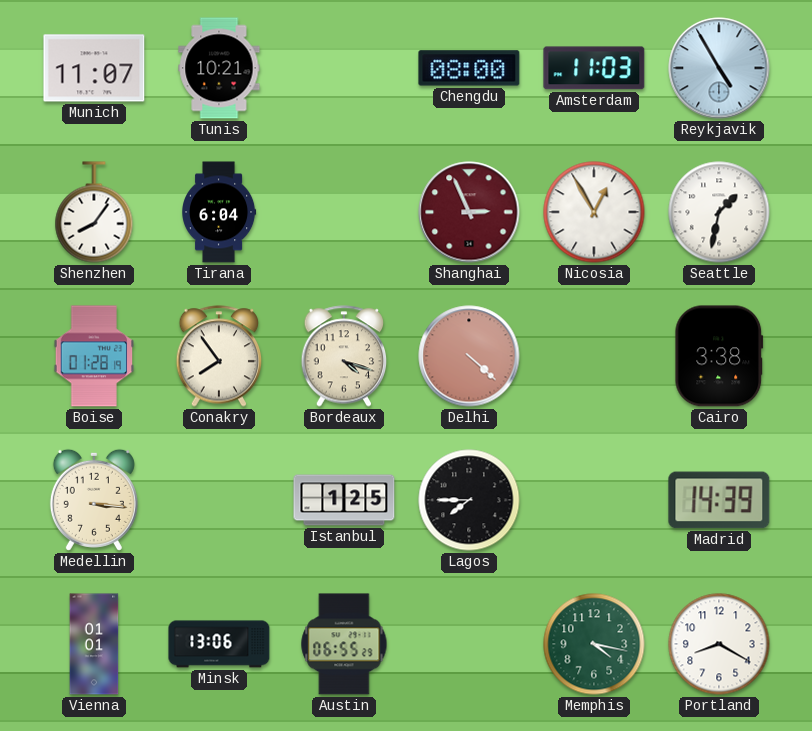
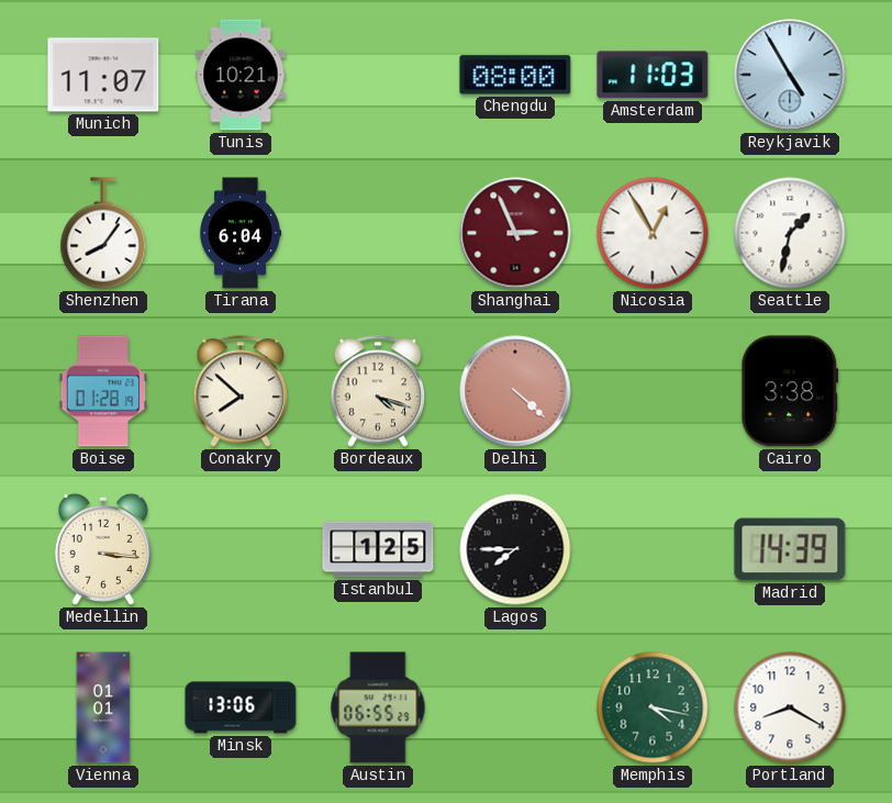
Conakry: 7:54 -> 7:52
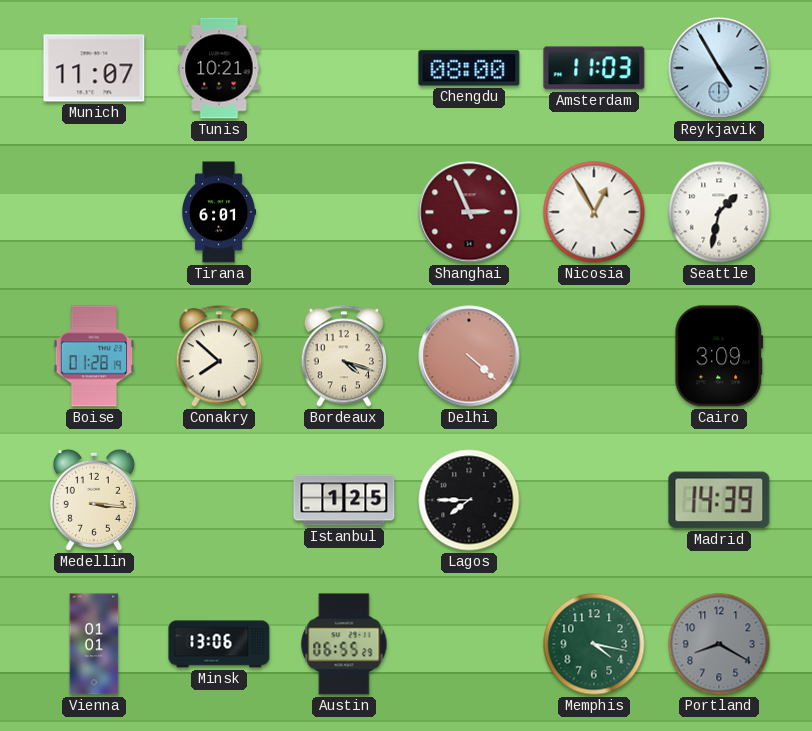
Shenzhen: 8:06 -> none
Tirana: 6:04 -> 6:01
Cairo: 3:38 -> 3:09
Portland dial: white -> grey
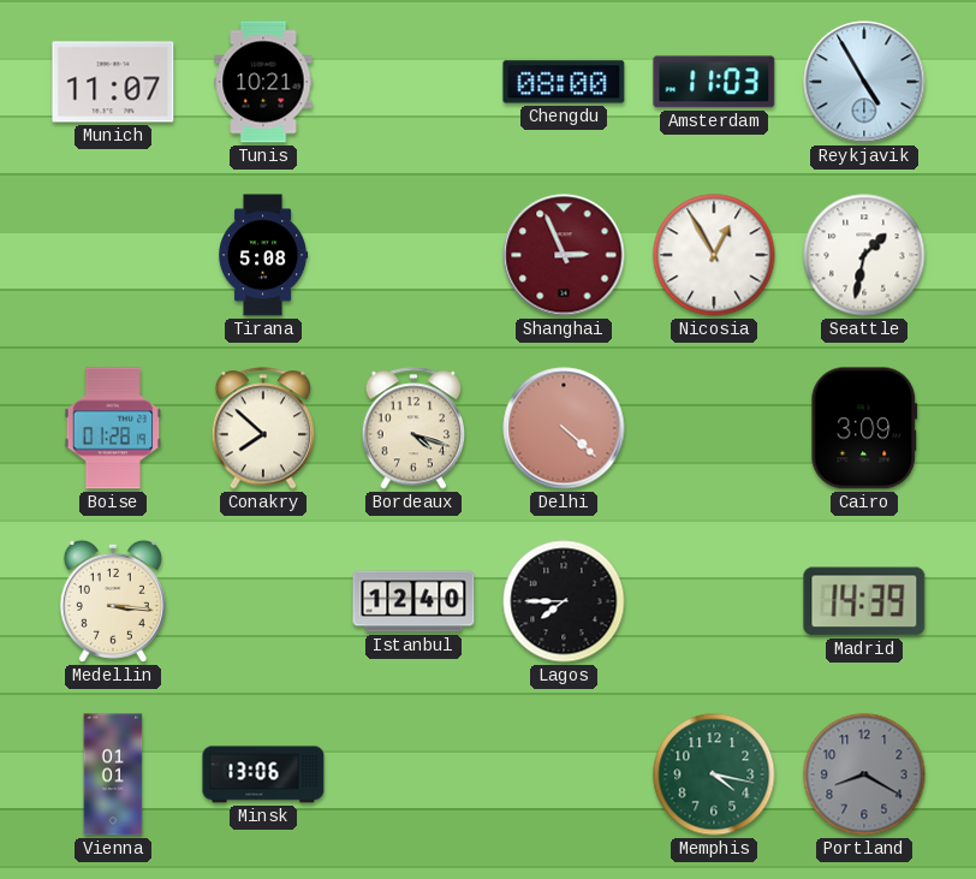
Tirana: 6:01 -> 5:08
Istanbul: 1:25 -> 12:40
Austin: 06:55 -> none
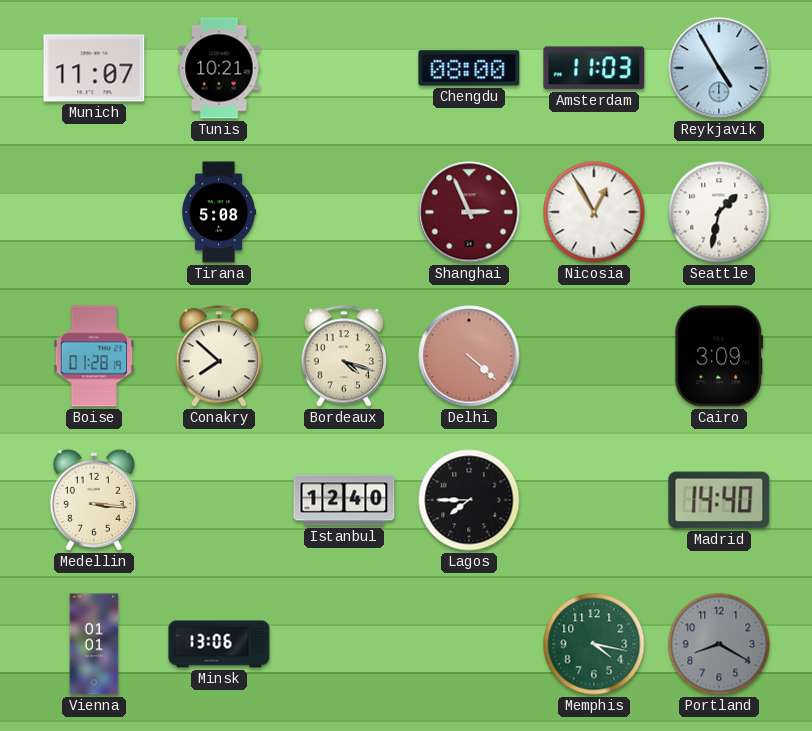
Madrid: 14:39 -> 14:40
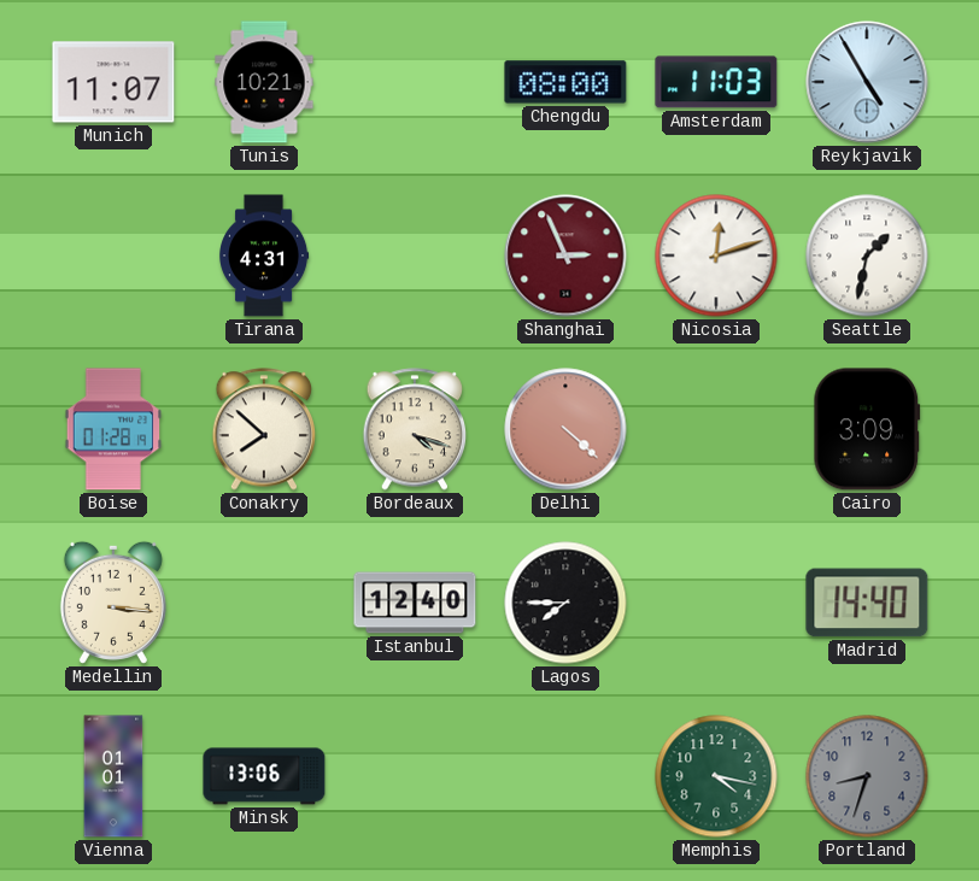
Tirana: 5:08 -> 4:31
Nicosia: 12:55 -> 12:12
Portland: 8:20 -> 8:33
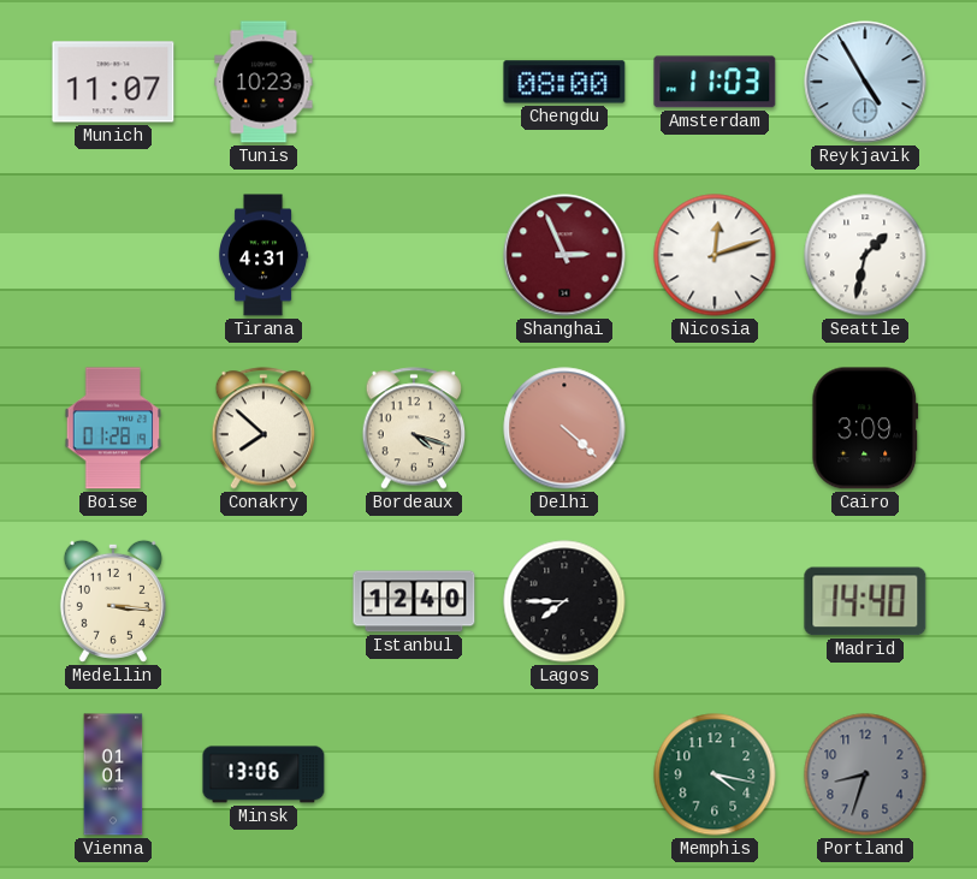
Tunis: 10:21 -> 10:23
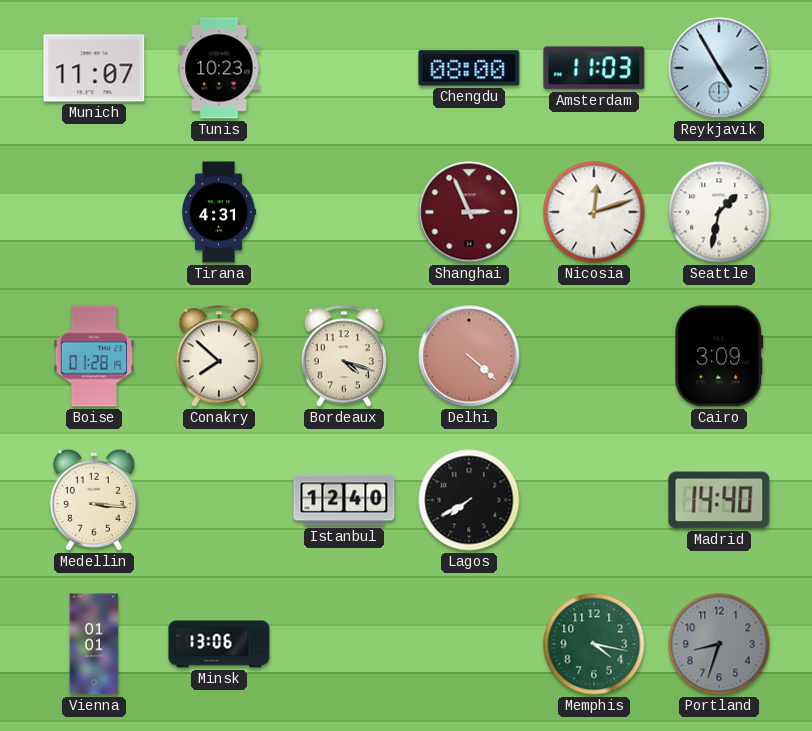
Lagos: 7:45 -> 7:40
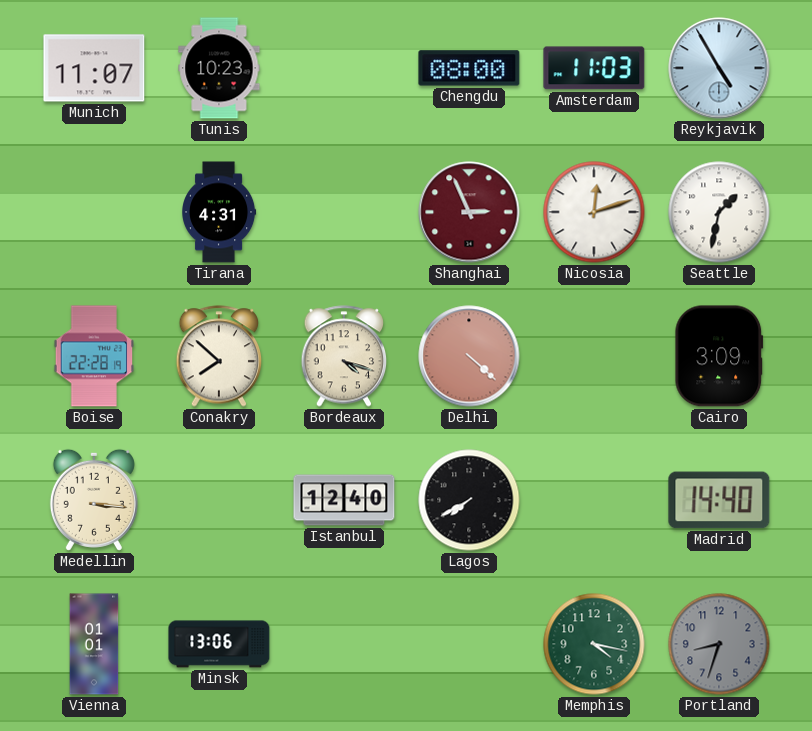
Boise: 01:28 -> 22:28
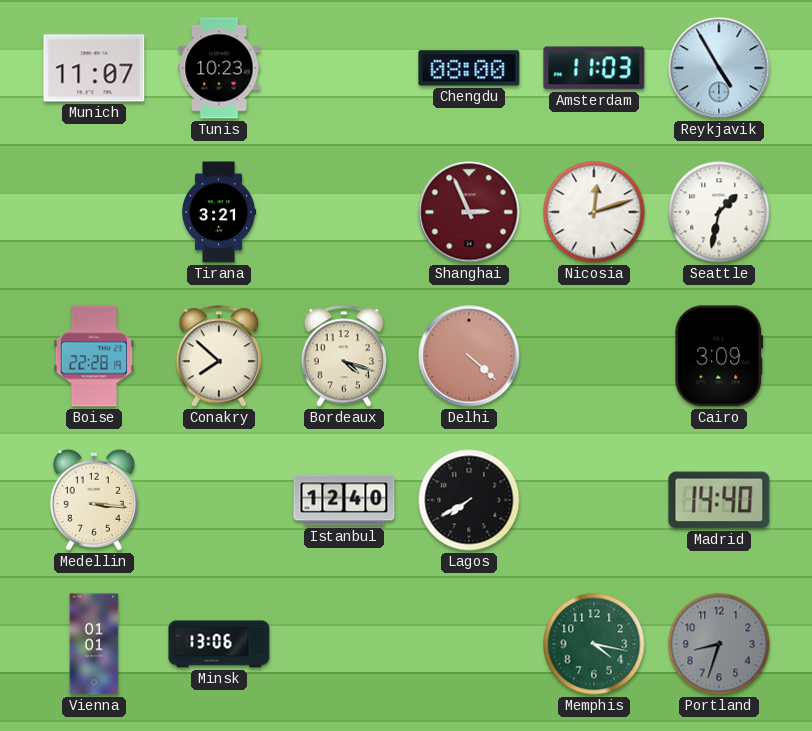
Tirana: 4:31 -> 3:21
